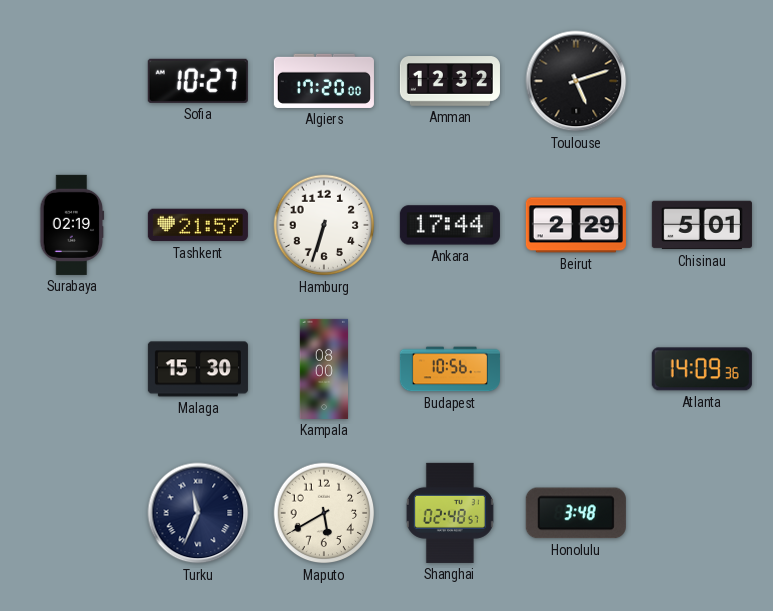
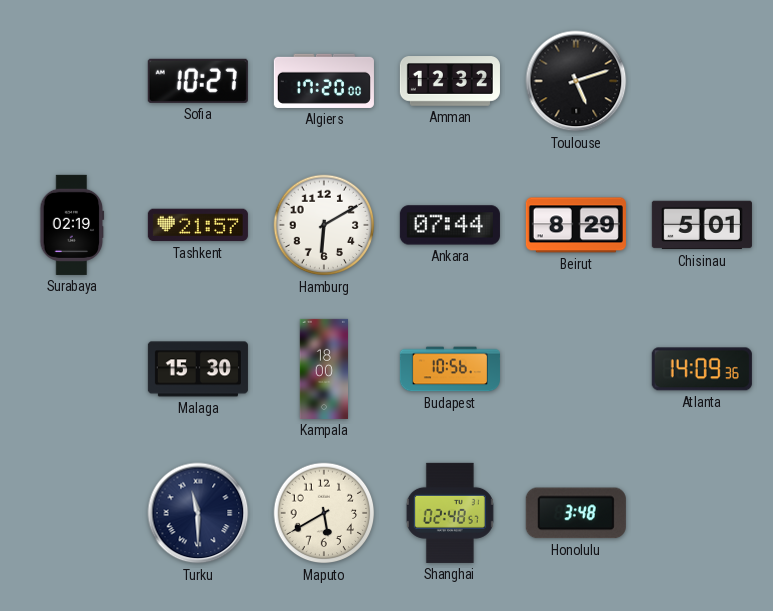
Hamburg: 6:33 -> 6:10
Ankara: 17:44 -> 07:44
Beirut: 2:29 -> 8:29
Kampala: 08:00 -> 18:00
Turku: 11:34 -> 11:30
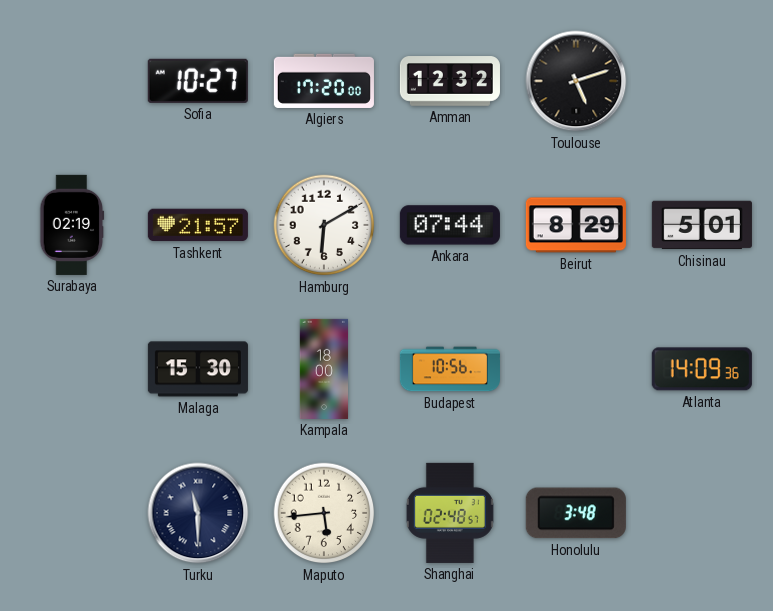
Maputo: 5:40 -> 5:44
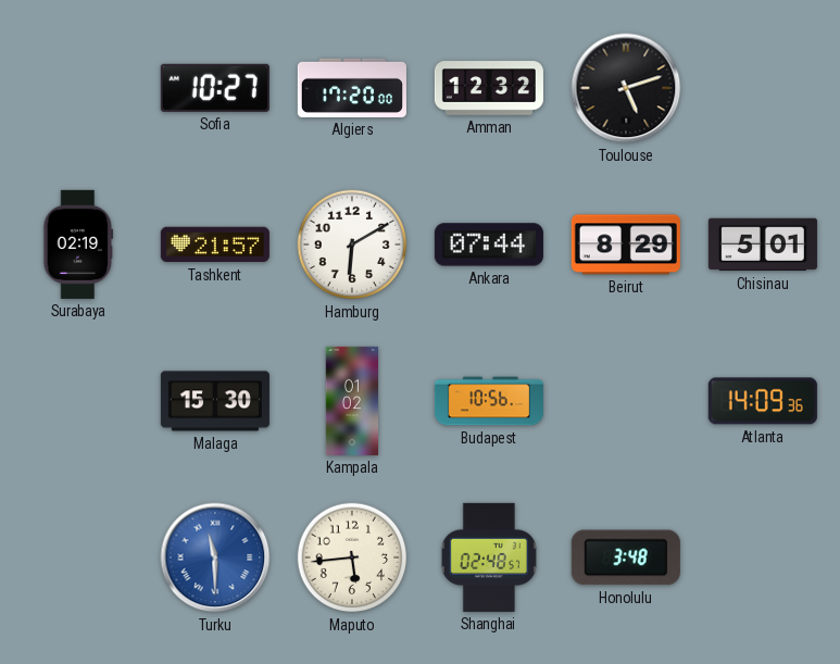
Kampala: 18:00 -> 01:02
Turku dial: navy -> blue
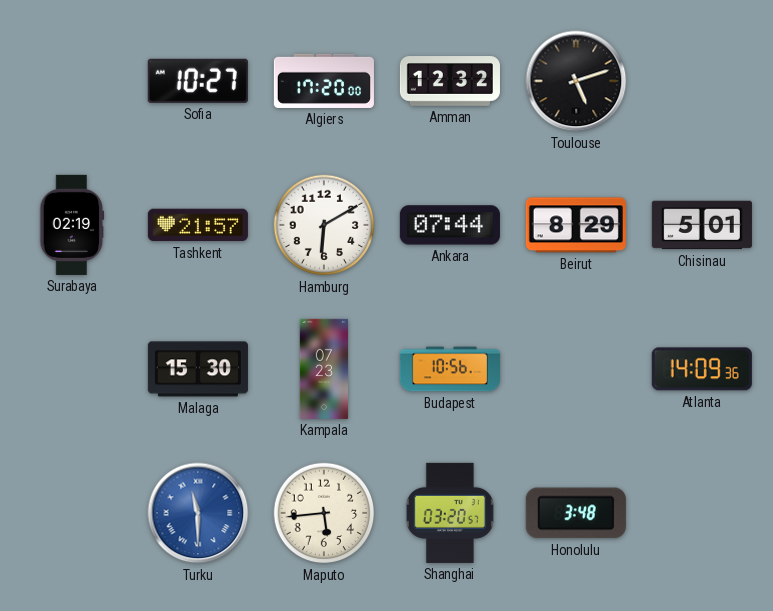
Kampala: 01:02 -> 07:23
Shanghai: 02:48 -> 03:20
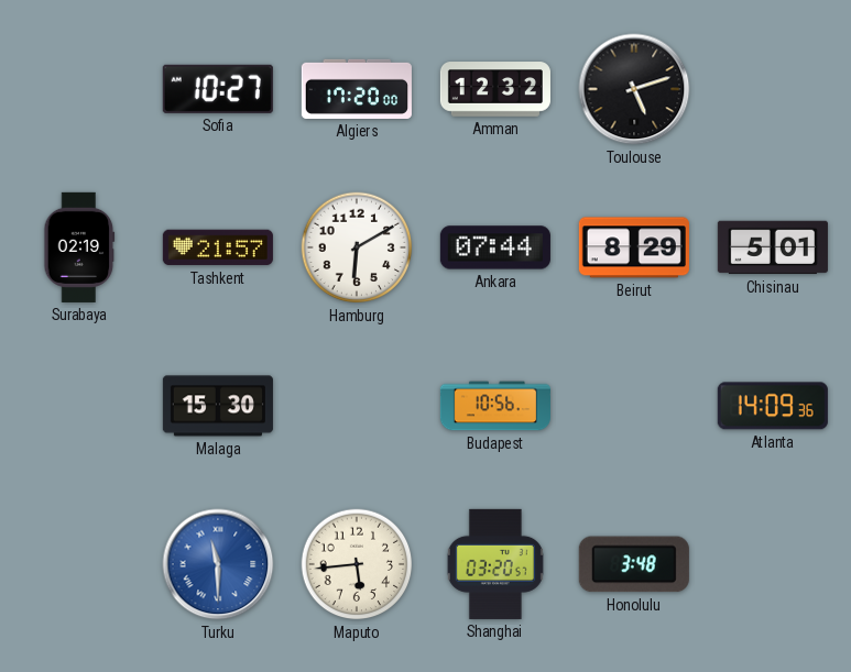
Kampala: 07:23 -> none
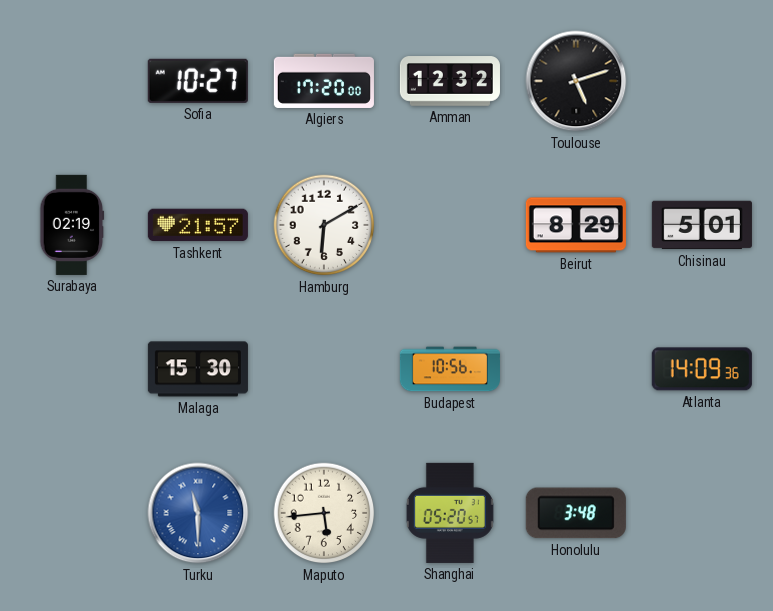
Ankara: 07:44 -> none
Shanghai: 03:20 -> 05:20
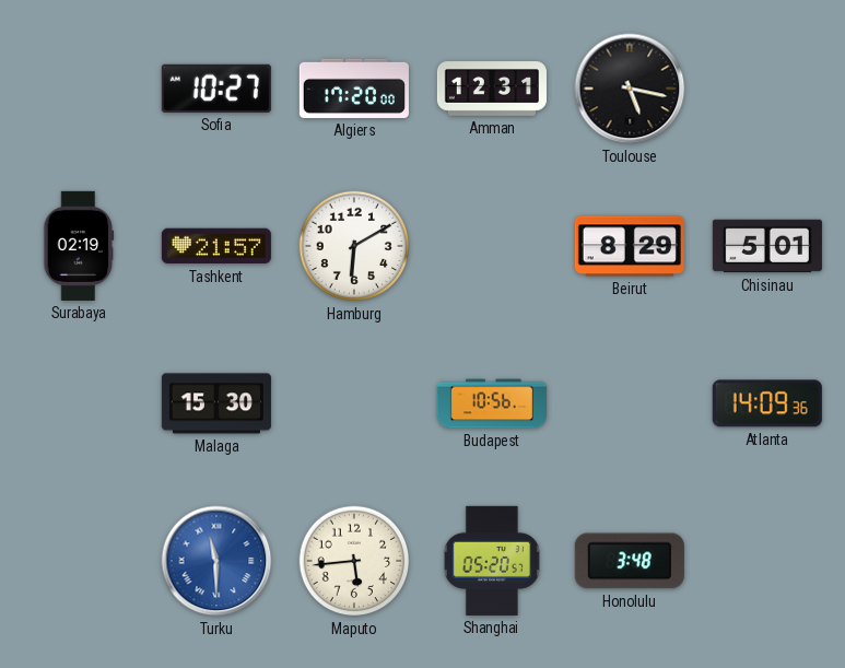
Amman: 12:32 -> 12:31
Toulouse: 5:12 -> 5:17
